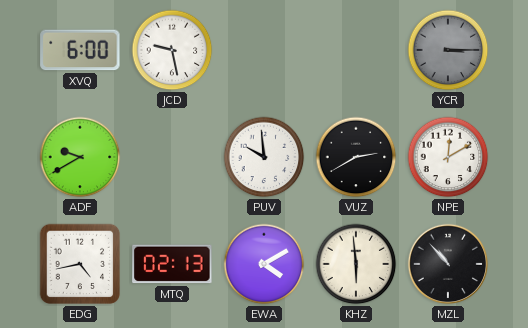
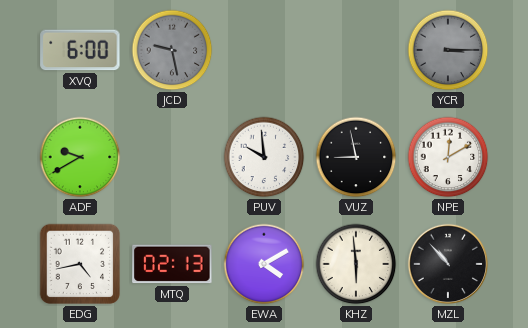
JCD dial: white -> grey
VUZ: 2:40 -> 8:58
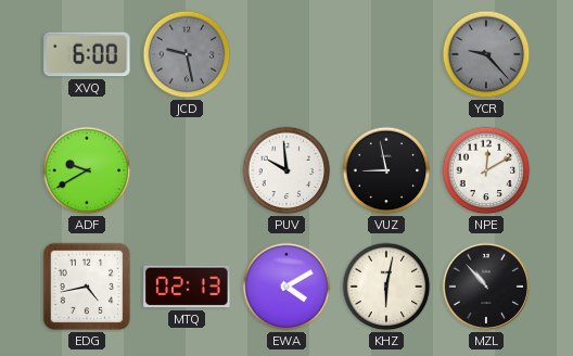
YCR: 3:15 -> 9:23
KHZ: 5:59 -> 6:02
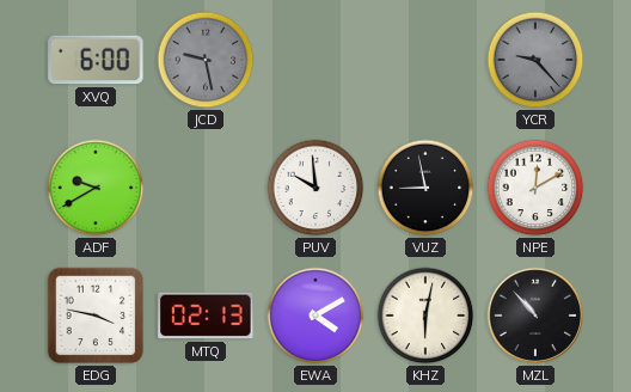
EDG: 4:43 -> 3:47
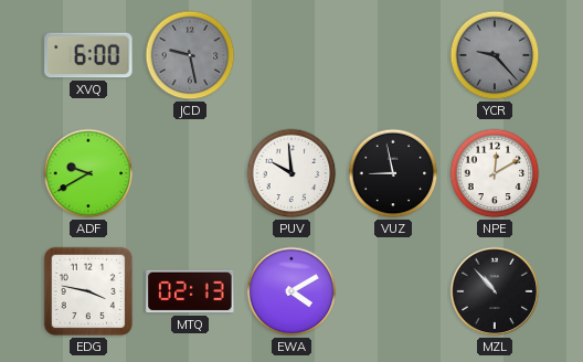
KHZ: 6:02 -> none
